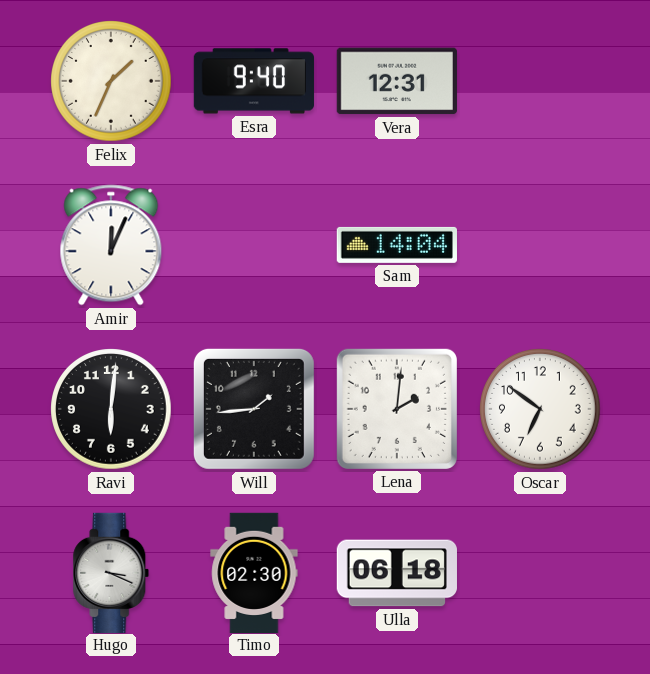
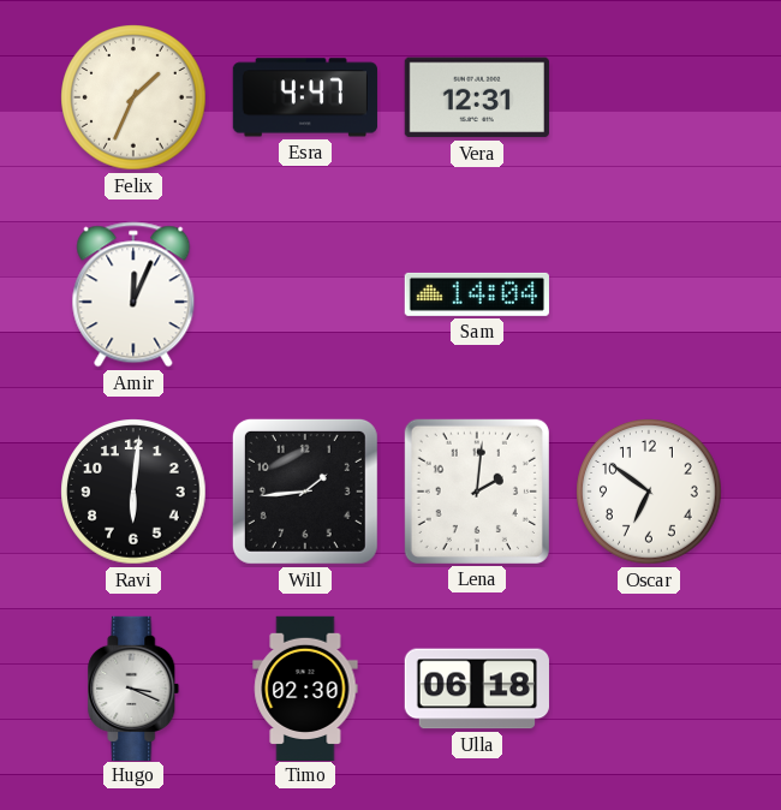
Esra: 9:40 -> 4:47
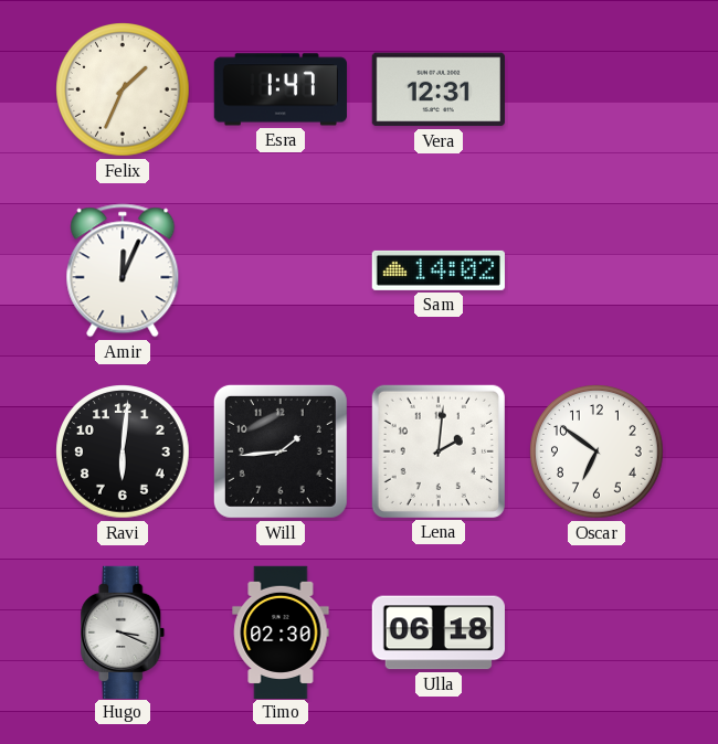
Esra: 4:47 -> 1:47
Sam: 14:04 -> 14:02
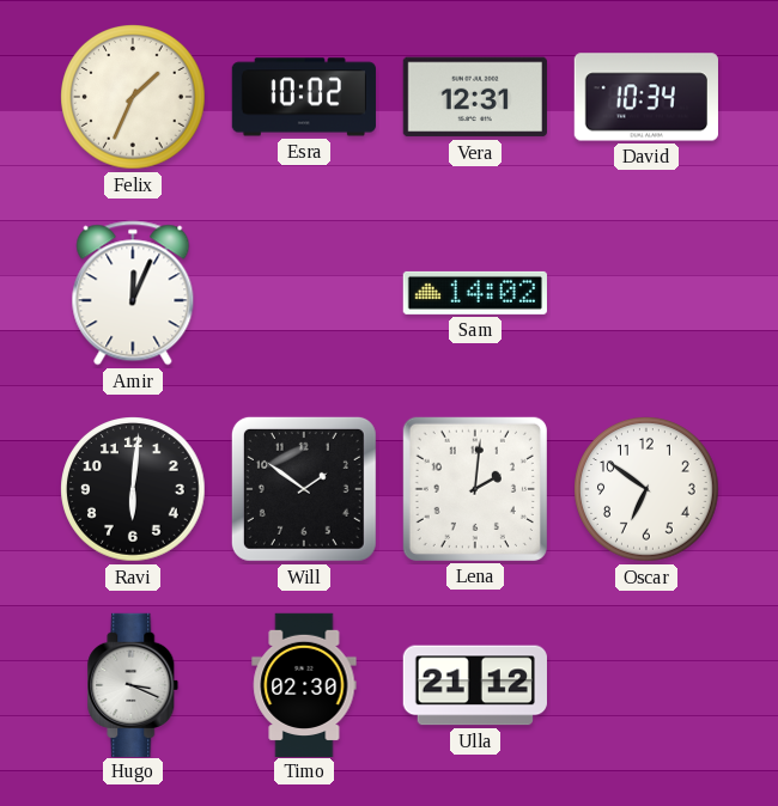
Esra: 1:47 -> 10:02
David: none -> 10:34
Will: 1:44 -> 1:51
Ulla: 06:18 -> 21:12
